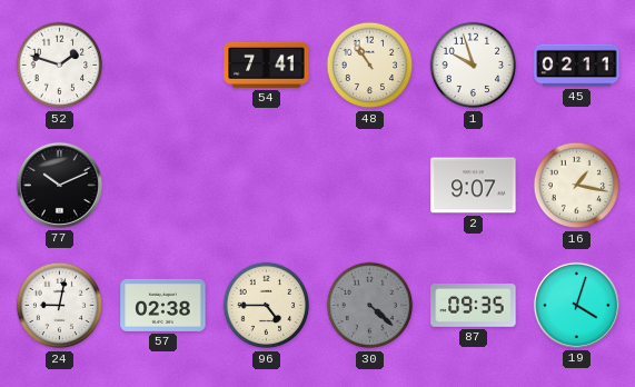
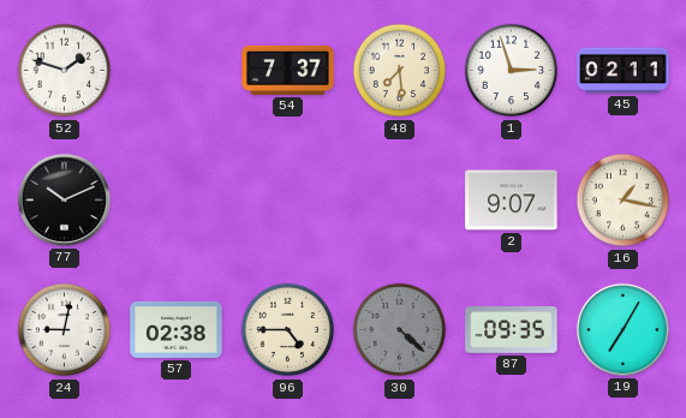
54: 7:41 -> 7:37
48: 10:54 -> 7:29
1: 9:57 -> 2:57
19: 4:03 -> 7:05
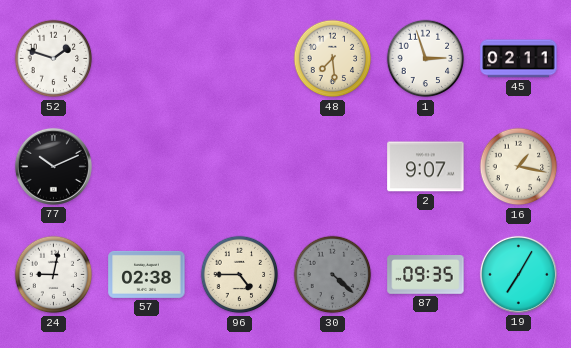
54: 7:37 -> none
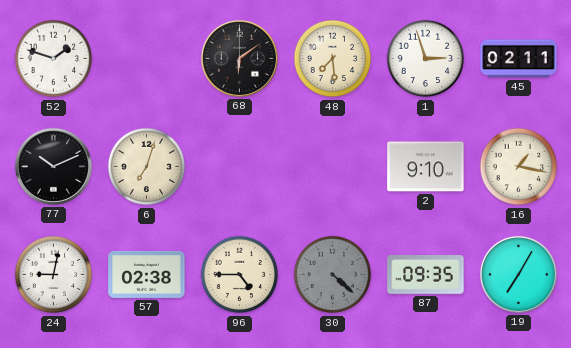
68: none -> 6:09
6: none -> 7:03
2: 9:07 -> 9:10
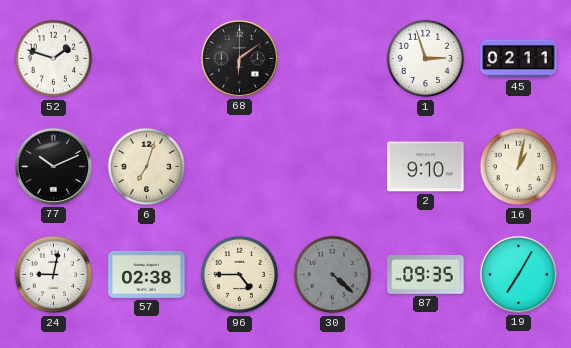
48: 7:29 -> none
16: 1:17 -> 1:02
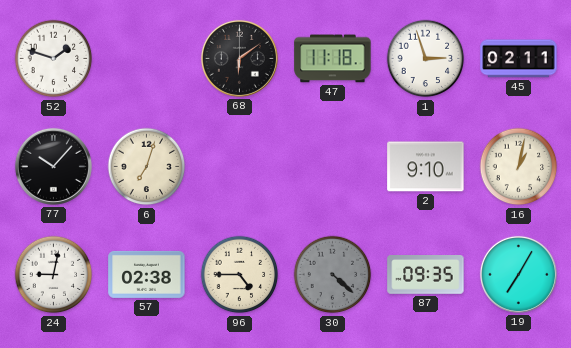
47: none -> 11:18
77: 10:11 -> 10:07
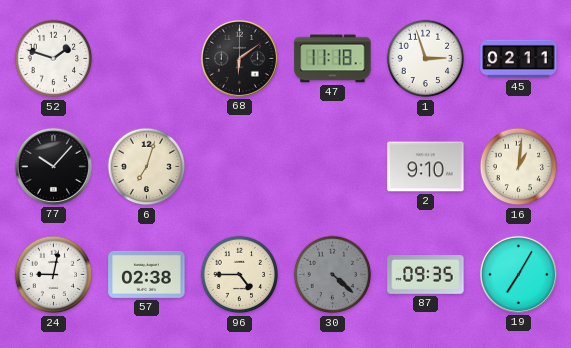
16: 1:02 -> 1:01
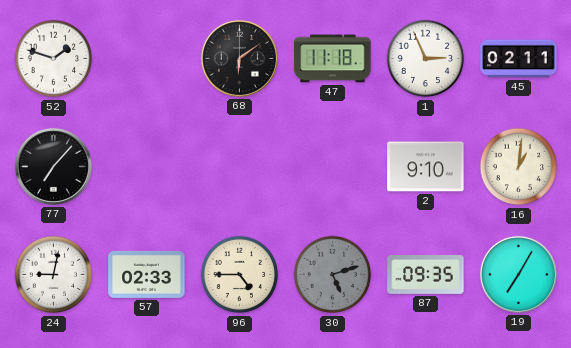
1: 2:57 -> 2:56
77: 10:07 -> 7:07
6: 7:03 -> none
57: 02:38 -> 02:33
30: 4:22 -> 5:12
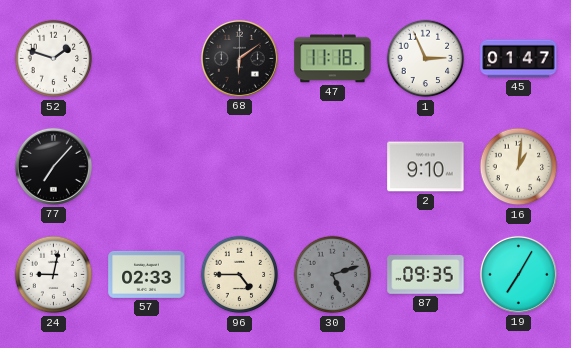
45: 02:11 -> 01:47
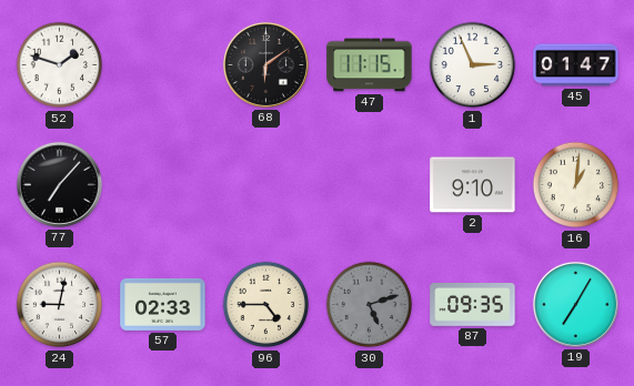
47: 11:18 -> 11:15
